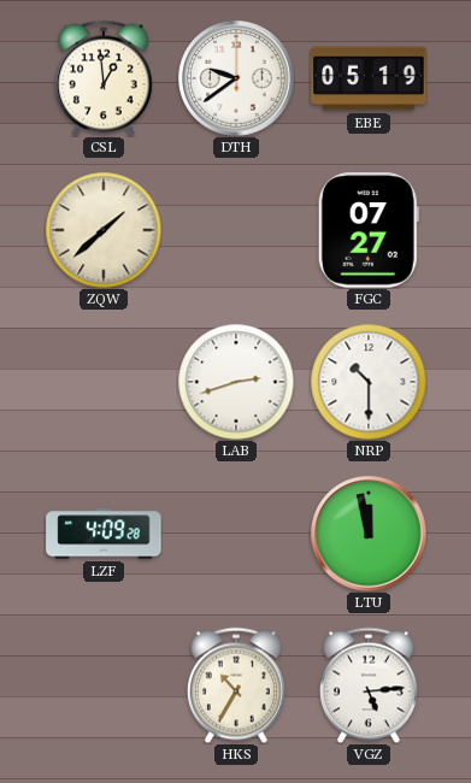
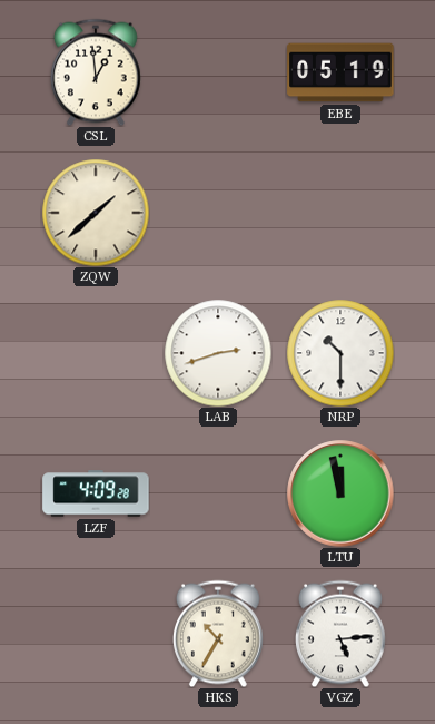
DTH: 9:39 -> none
FGC: 07:27 -> none
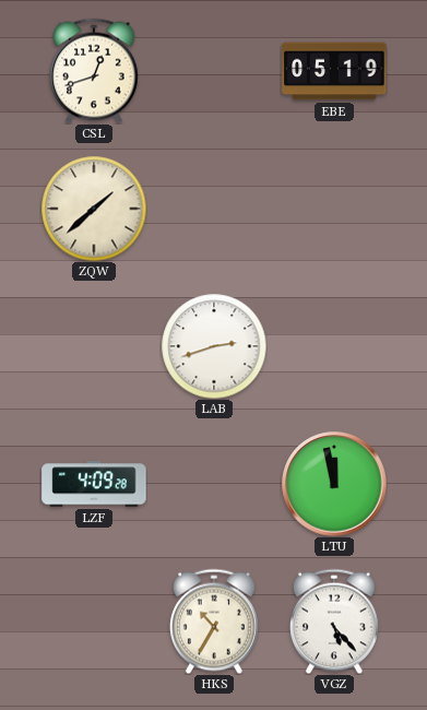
CSL: 12:59 -> 12:42
NRP: 10:30 -> none
VGZ: 5:14 -> 5:23
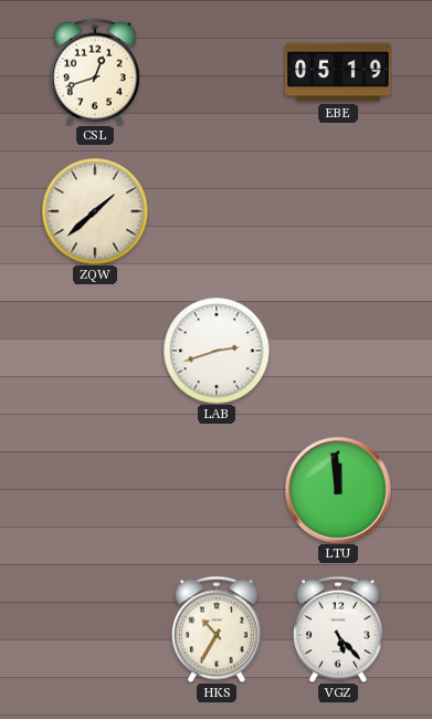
LZF: 4:09 -> none
LTU: 11:58 -> 11:59
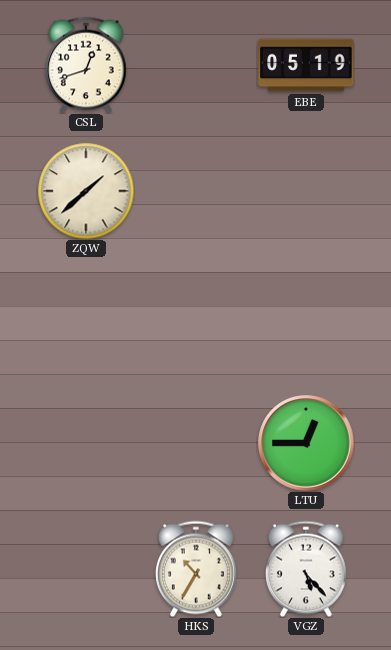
LAB: 2:42 -> none
LTU: 11:59 -> 12:45
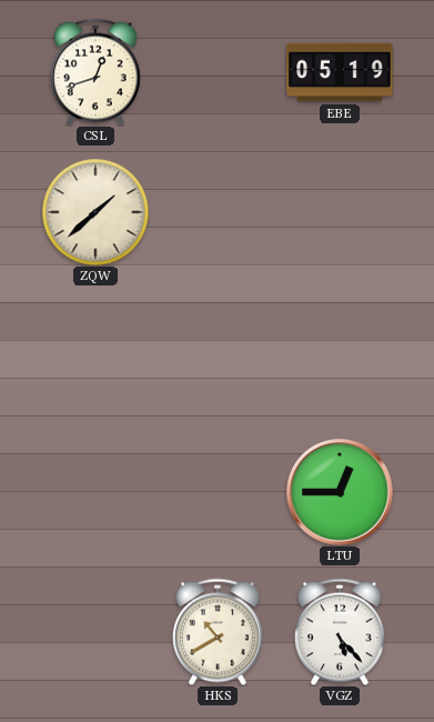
HKS: 10:35 -> 10:40
